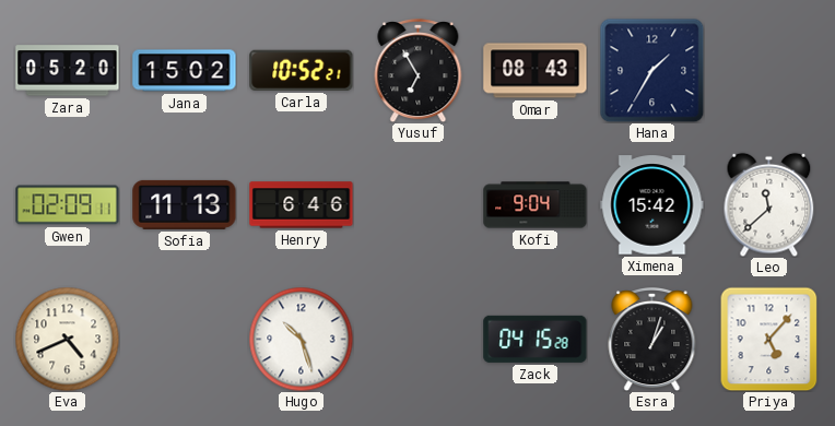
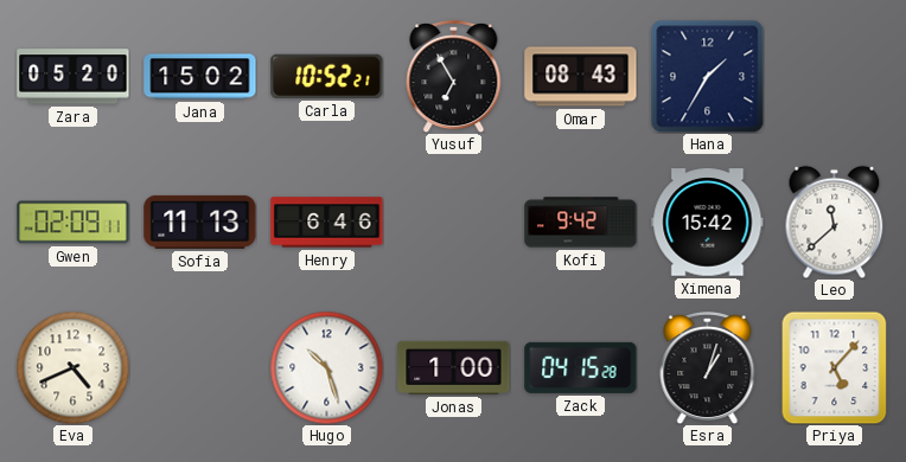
Kofi: 9:04 -> 9:42
Jonas: none -> 1:00
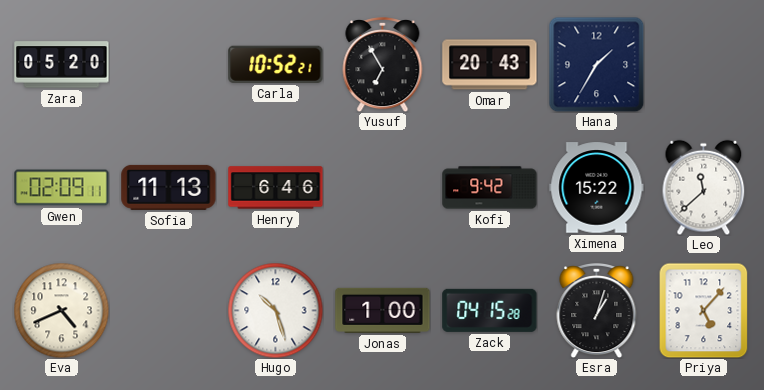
Jana: 15:02 -> none
Omar: 08:43 -> 20:43
Ximena: 15:42 -> 15:22
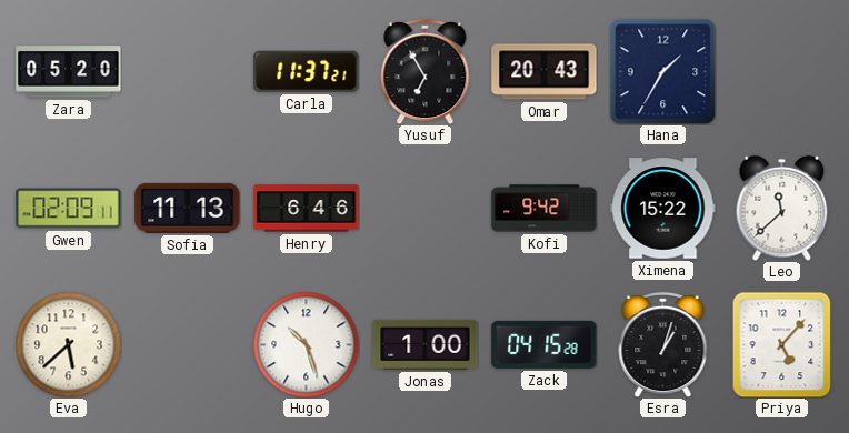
Carla: 10:52 -> 11:37
Eva: 4:41 -> 5:38
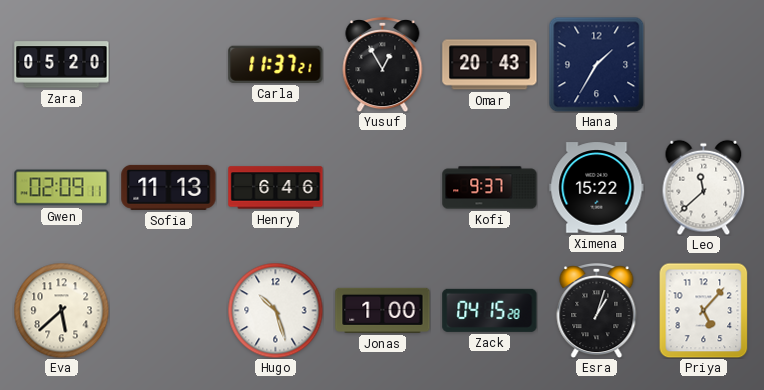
Yusuf: 6:55 -> 12:55
Kofi: 9:42 -> 9:37
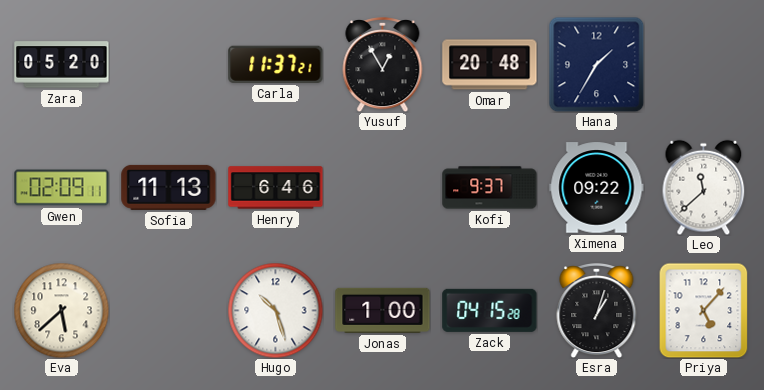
Omar: 20:43 -> 20:48
Ximena: 15:22 -> 09:22
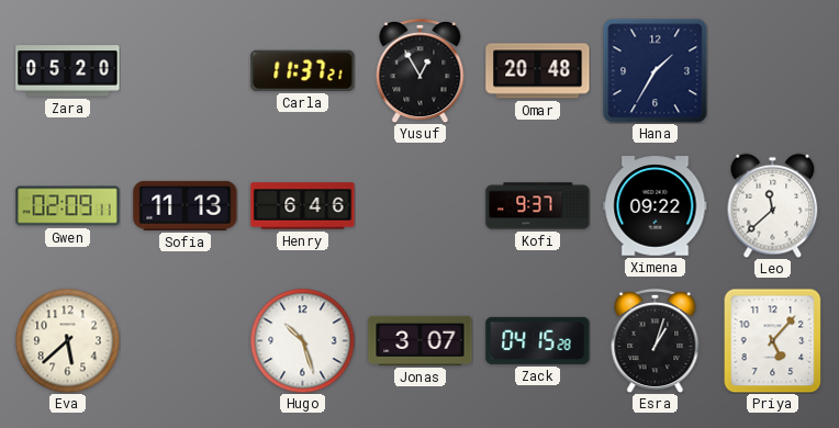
Jonas: 1:00 -> 3:07
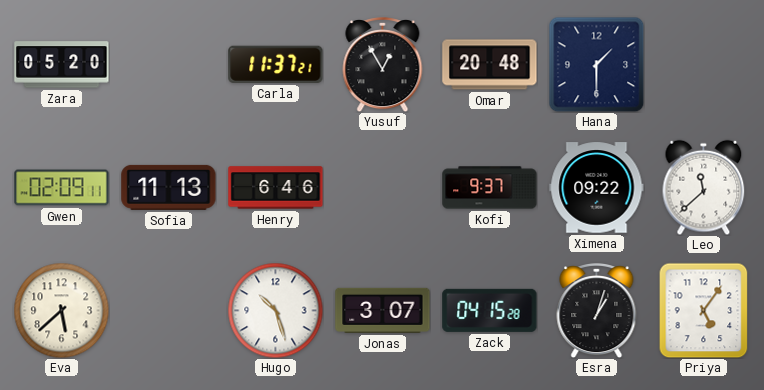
Hana: 1:35 -> 1:30
Priya: 5:07 -> 5:06
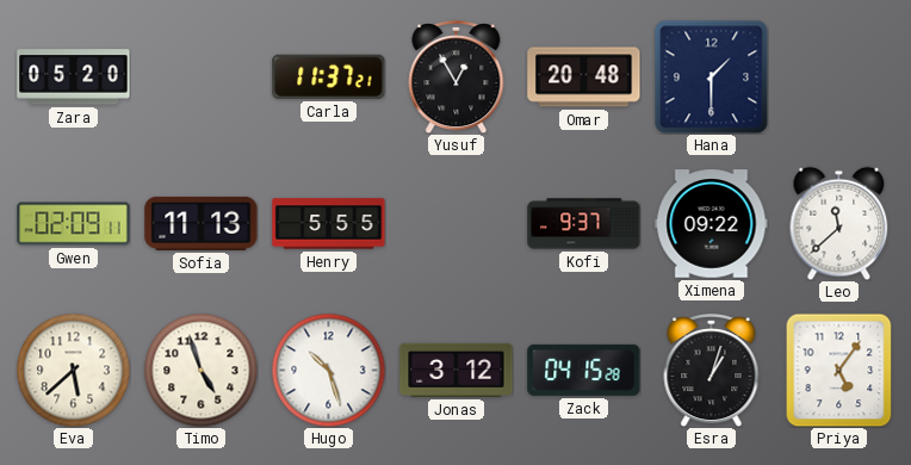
Henry: 6:46 -> 5:55
Timo: none -> 4:57
Jonas: 3:07 -> 3:12
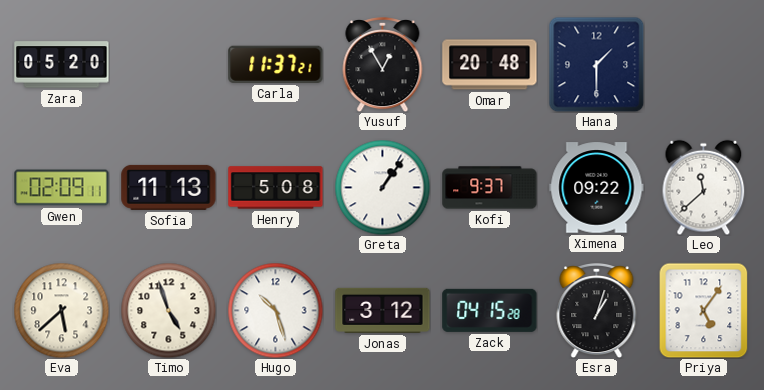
Henry: 5:55 -> 5:08
Greta: none -> 1:06
